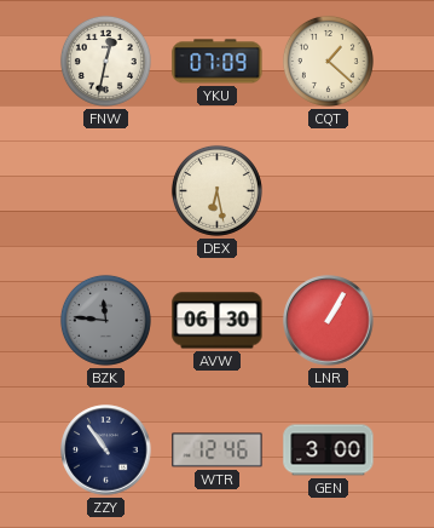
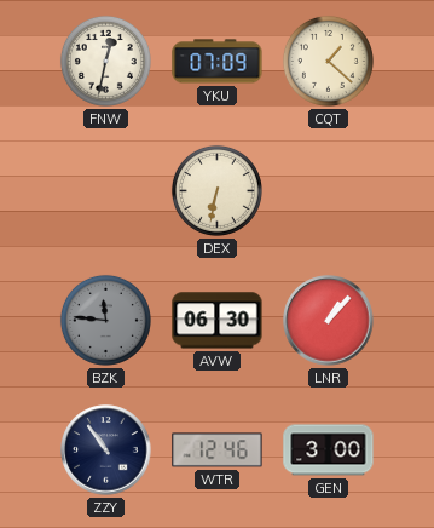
DEX: 6:28 -> 6:32
LNR: 1:05 -> 1:07
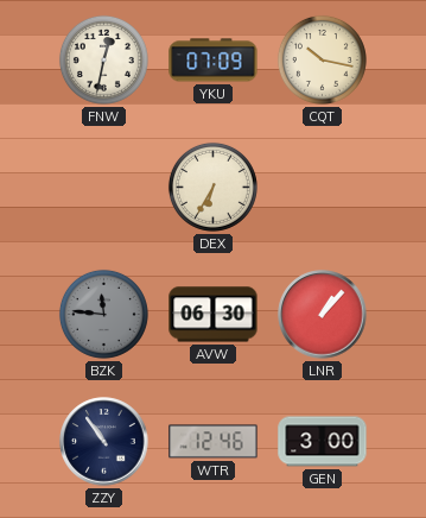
CQT: 1:22 -> 10:17
DEX: 6:32 -> 6:35
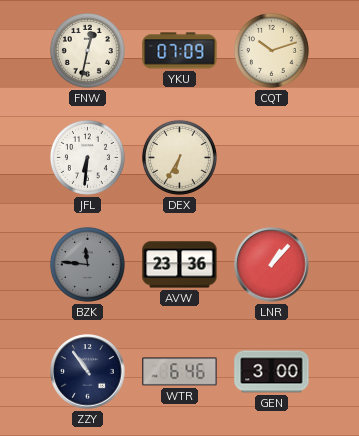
CQT: 10:17 -> 10:12
JFL: none -> 6:31
AVW: 06:30 -> 23:36
WTR: 12:46 -> 6:46
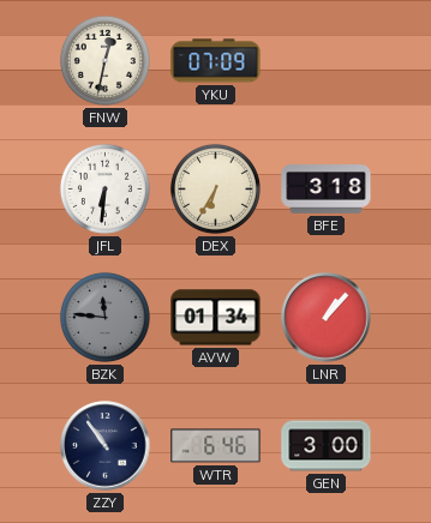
CQT: 10:12 -> none
BFE: none -> 3:18
AVW: 23:36 -> 01:34
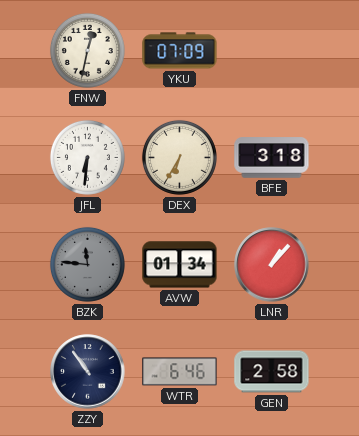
GEN: 3:00 -> 2:58
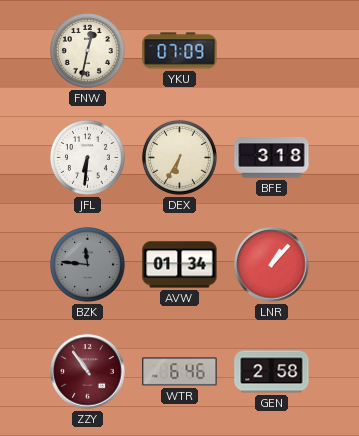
ZZY dial: navy -> burgundy
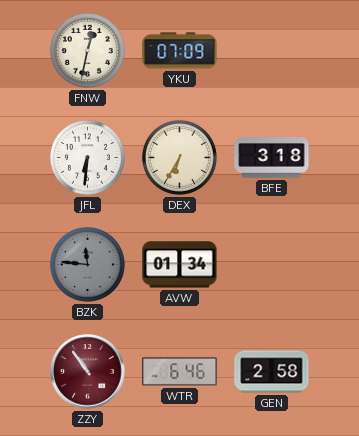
LNR: 1:07 -> none
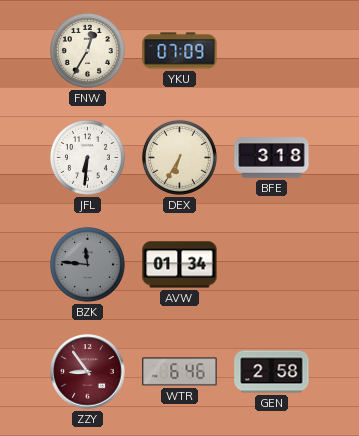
FNW: 12:32 -> 12:35
ZZY: 10:54 -> 8:54
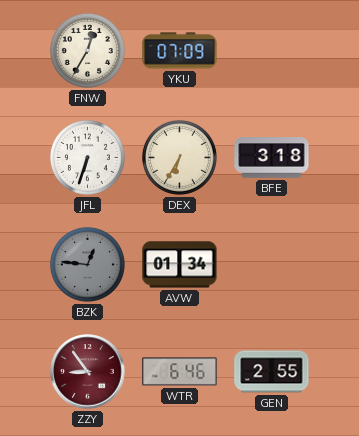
JFL: 6:31 -> 6:33
BZK: 11:46 -> 12:46
GEN: 2:58 -> 2:55
